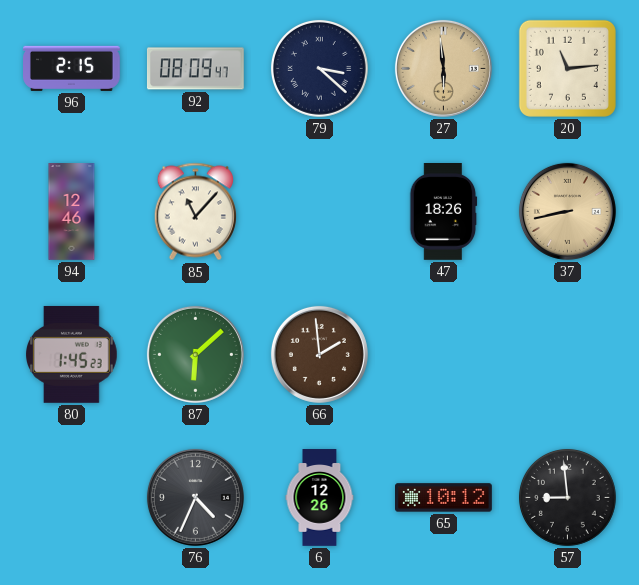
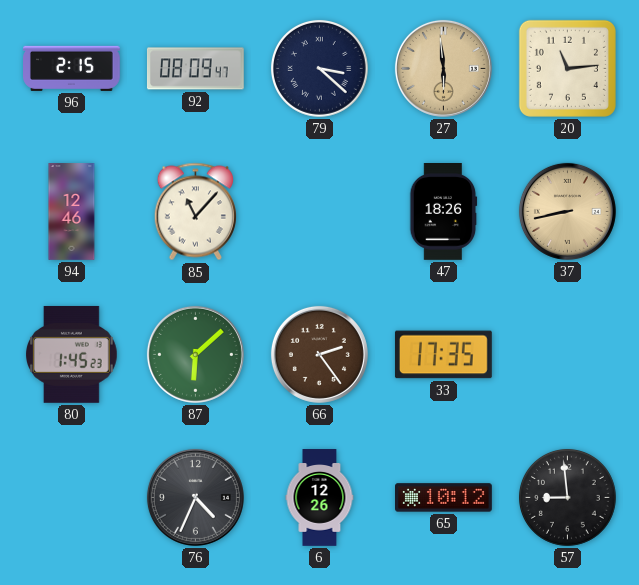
66: 1:59 -> 2:24
33: none -> 17:35
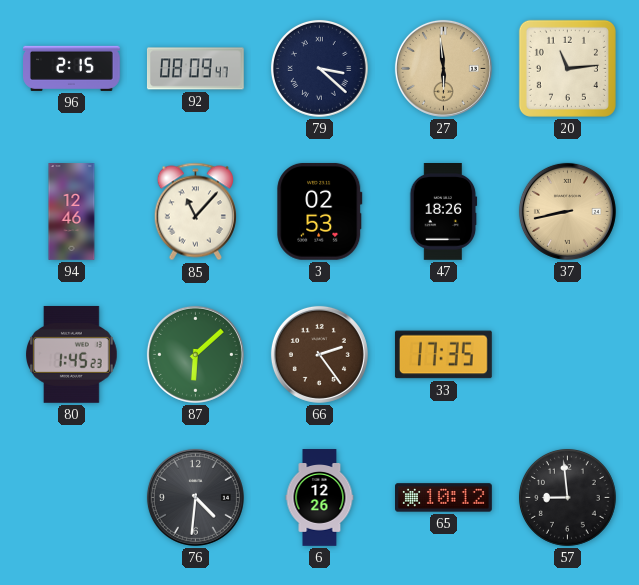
3: none -> 02:53
76: 4:34 -> 4:31
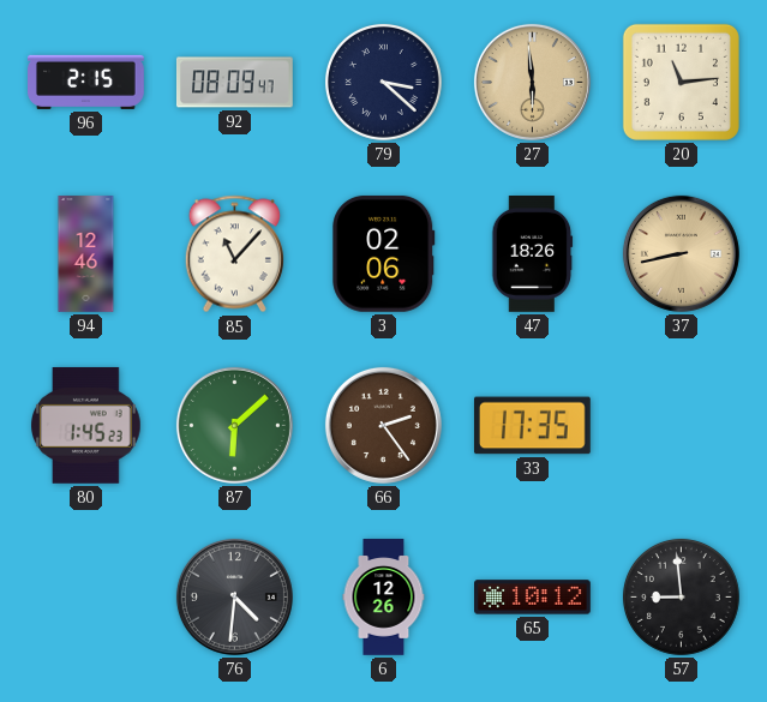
3: 02:53 -> 02:06
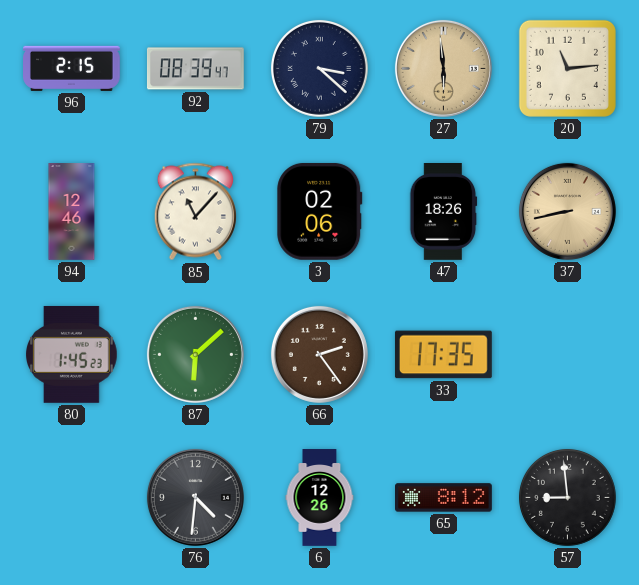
92: 08:09 -> 08:39
65: 10:12 -> 8:12
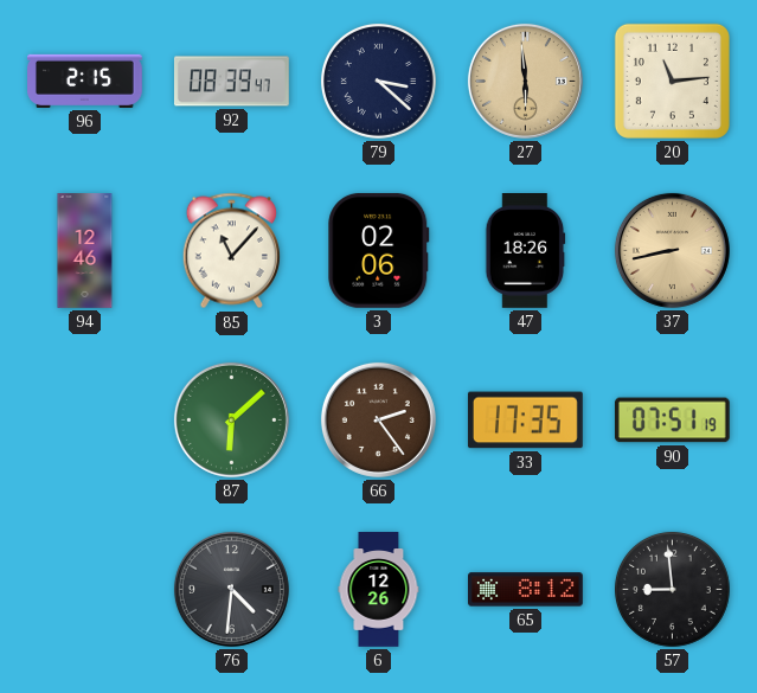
80: 1:45 -> none
90: none -> 07:51
